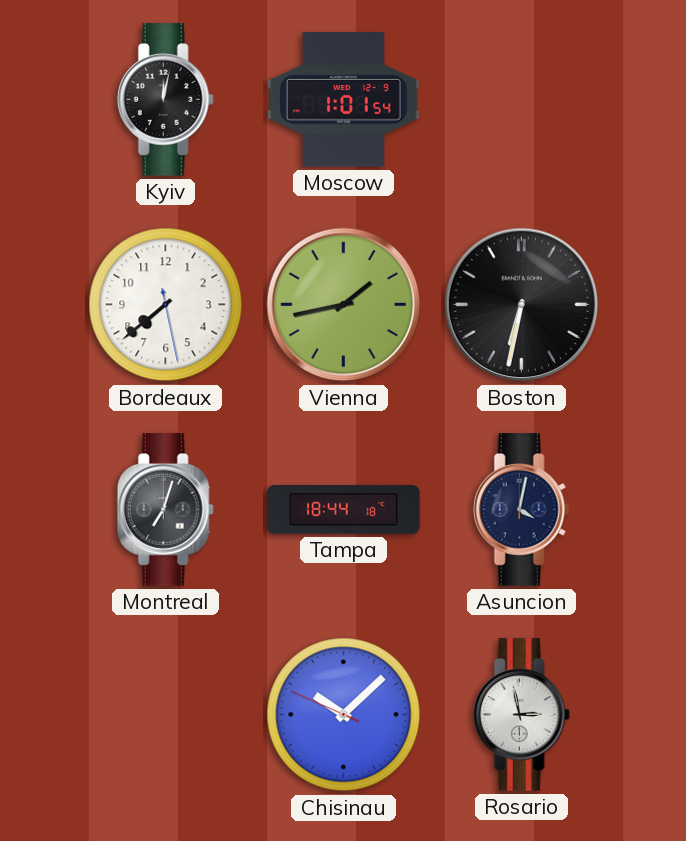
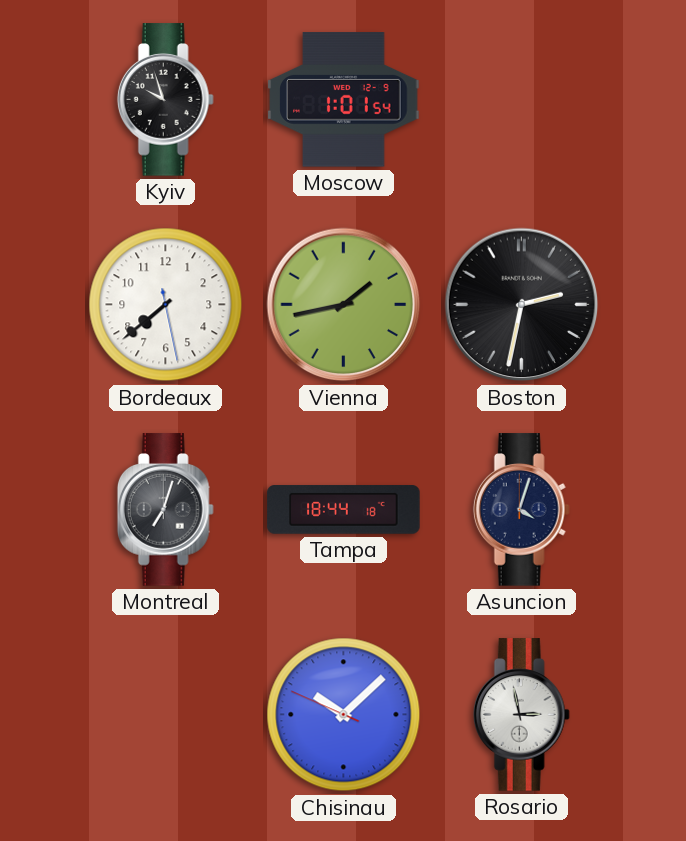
Kyiv: 12:02 -> 9:57
Boston: 6:32 -> 2:32
Asuncion: 4:02 -> 4:03
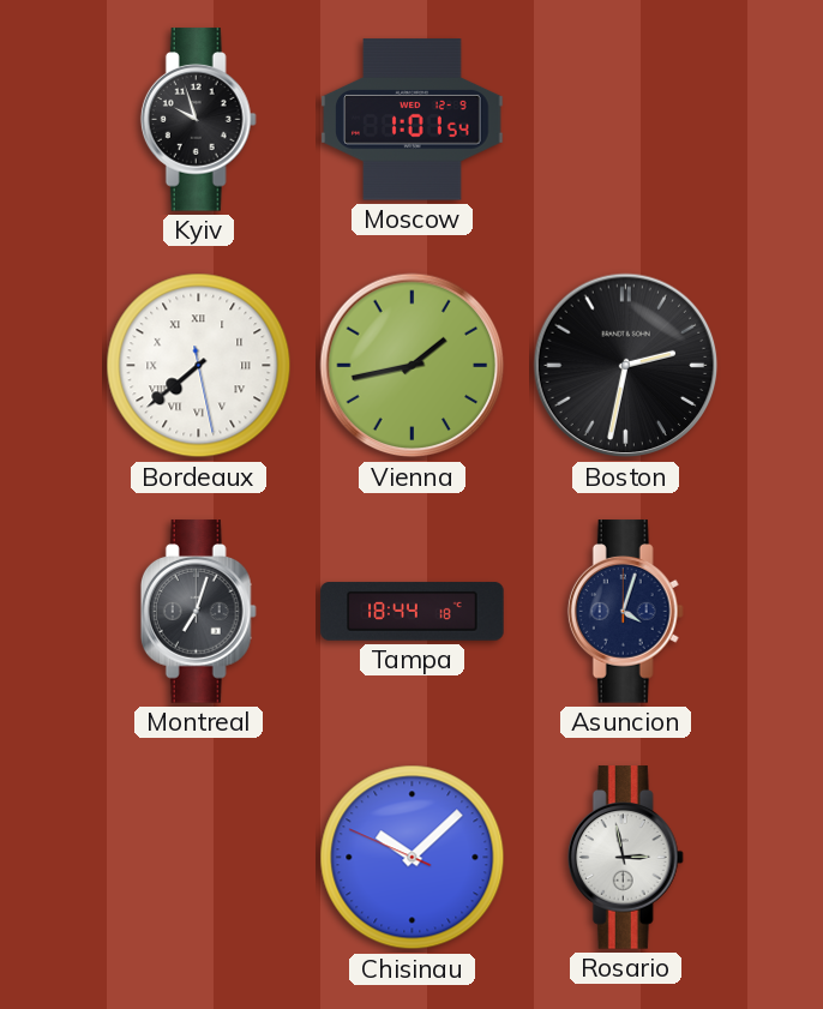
Bordeaux numerals: Arabic -> Roman
